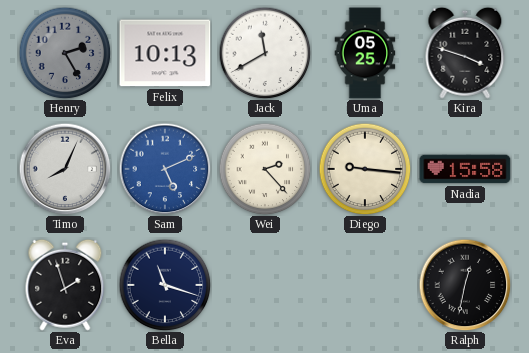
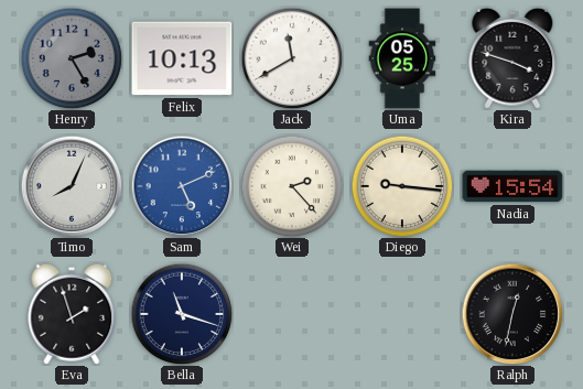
Nadia: 15:58 -> 15:54
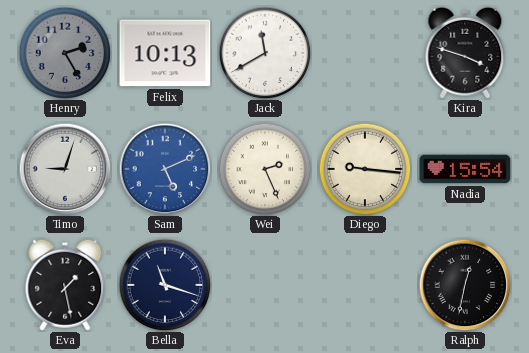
Uma: 05:25 -> none
Timo: 8:04 -> 9:03
Wei: 2:23 -> 2:26
Eva: 1:57 -> 1:28
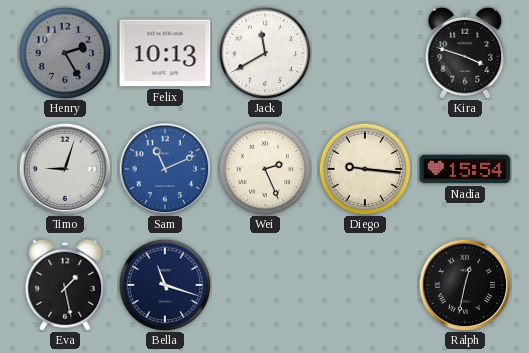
Sam: 5:11 -> 11:11
